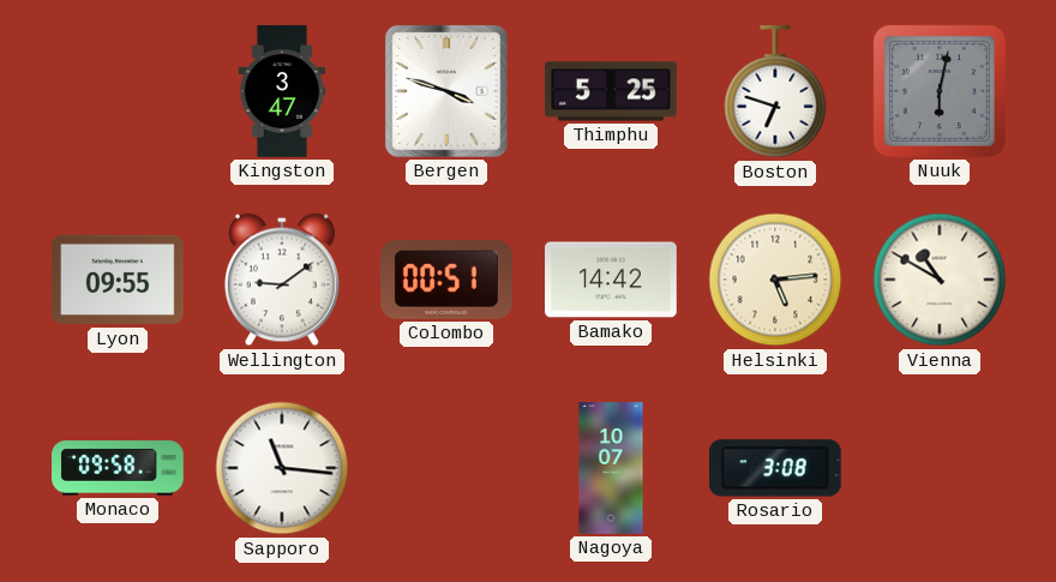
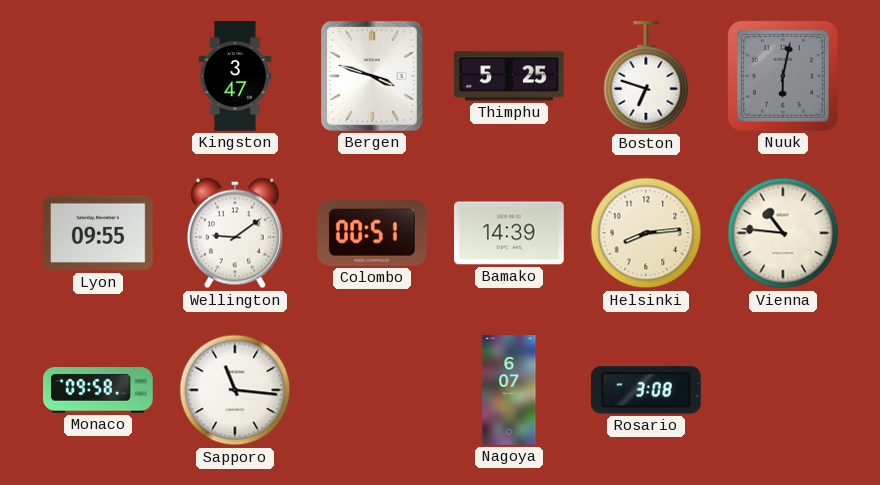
Bamako: 14:42 -> 14:39
Helsinki: 5:14 -> 8:14
Vienna: 10:50 -> 10:46
Nagoya: 10:07 -> 6:07
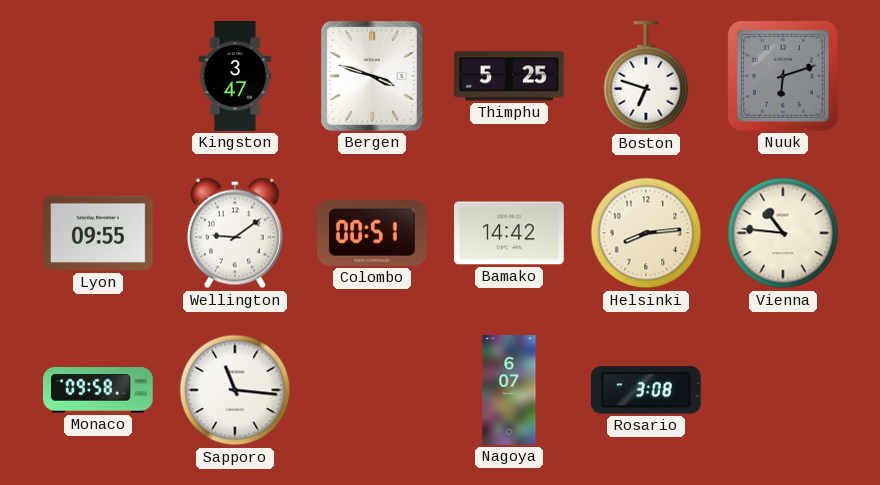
Nuuk: 6:02 -> 6:12
Bamako: 14:39 -> 14:42
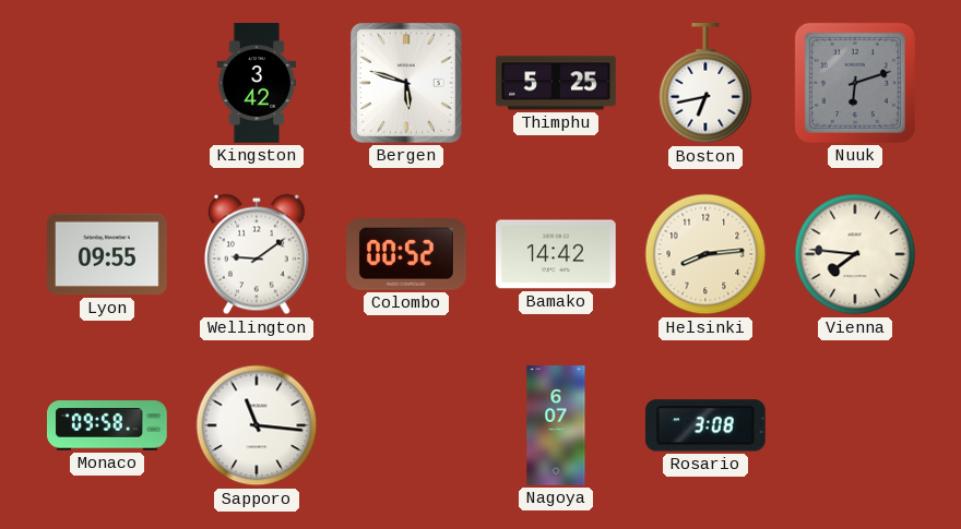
Kingston: 3:47 -> 3:42
Bergen: 3:48 -> 5:48
Boston: 6:48 -> 6:43
Colombo: 00:51 -> 00:52
Vienna: 10:46 -> 7:46
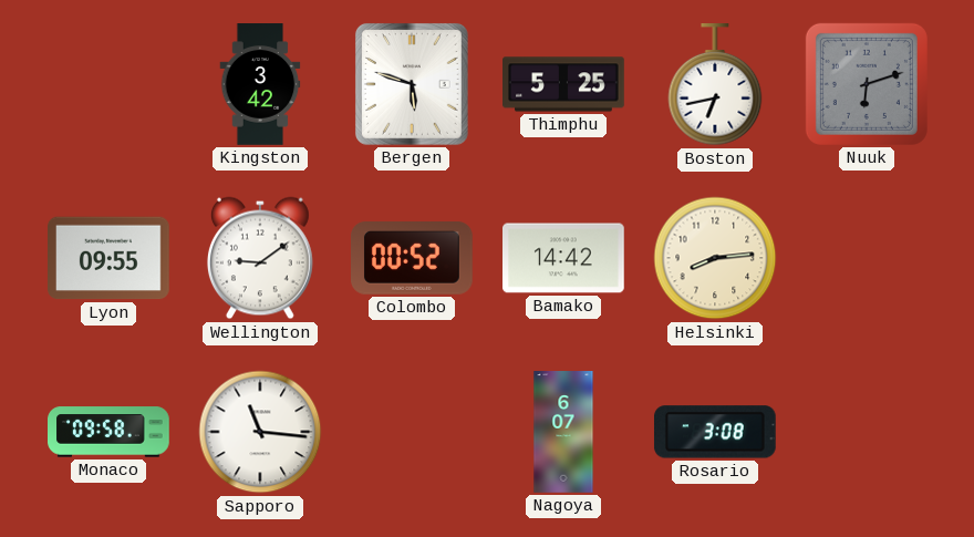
Vienna: 7:46 -> none
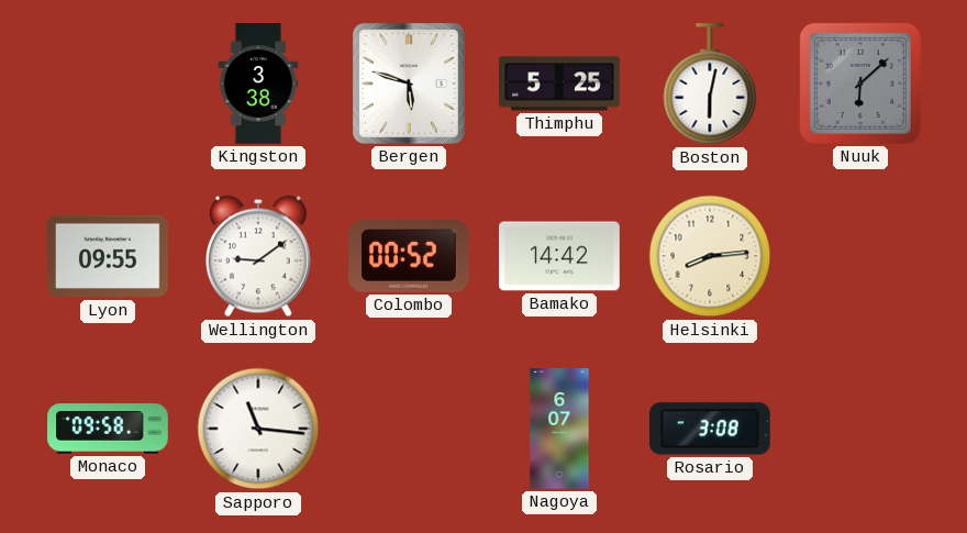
Kingston: 3:42 -> 3:38
Boston: 6:43 -> 6:02
Nuuk: 6:12 -> 6:08
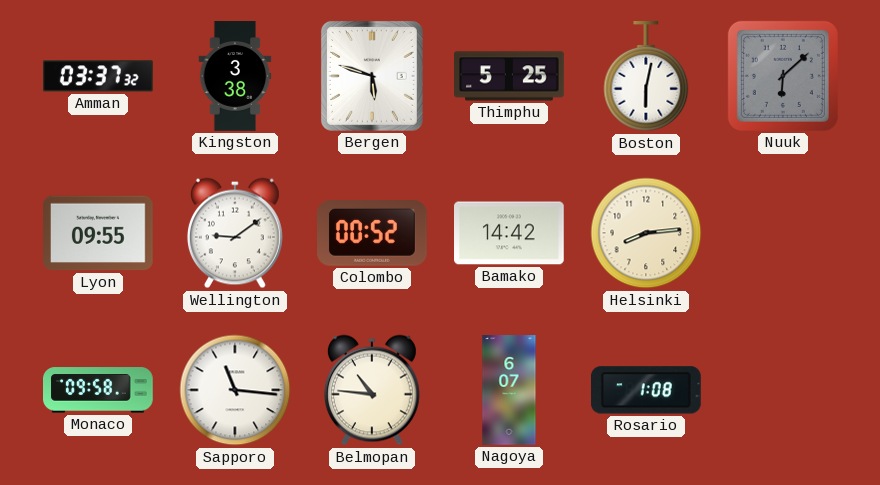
Amman: none -> 03:37
Belmopan: none -> 10:46
Rosario: 3:08 -> 1:08
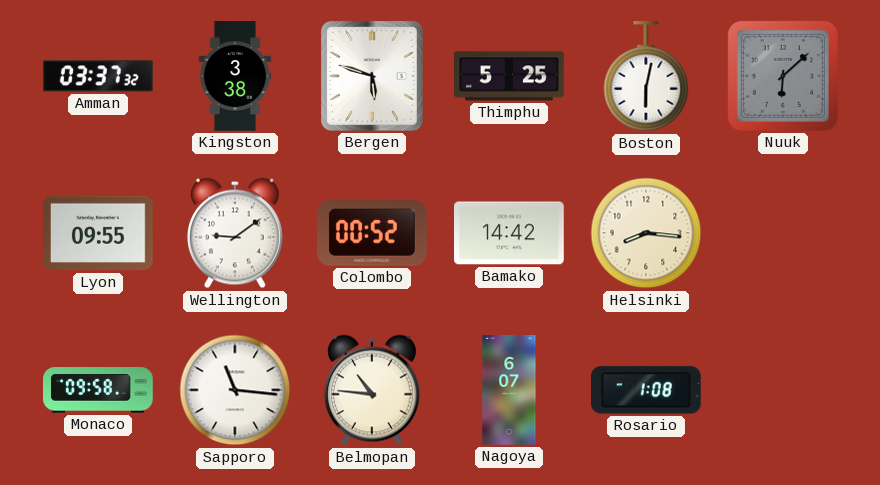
Helsinki: 8:14 -> 8:16
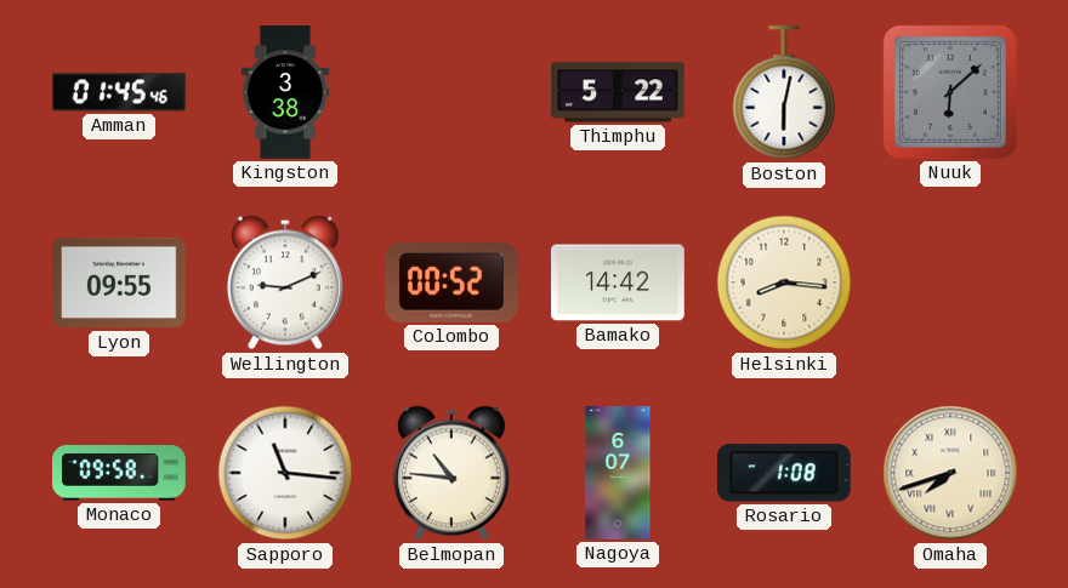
Amman: 03:37 -> 01:45
Bergen: 5:48 -> none
Thimphu: 5:25 -> 5:22
Wellington: 9:09 -> 9:11
Omaha: none -> 7:42
